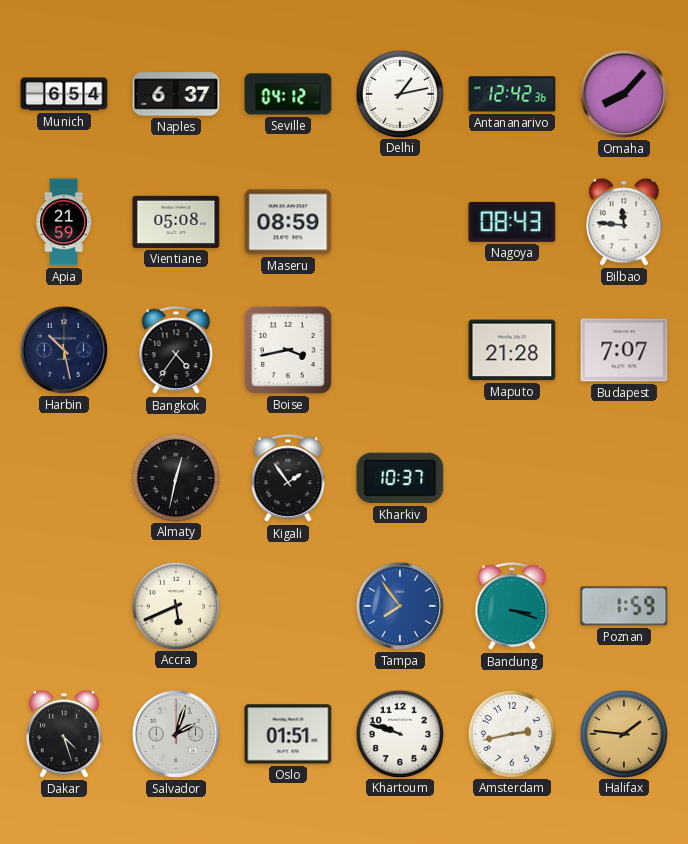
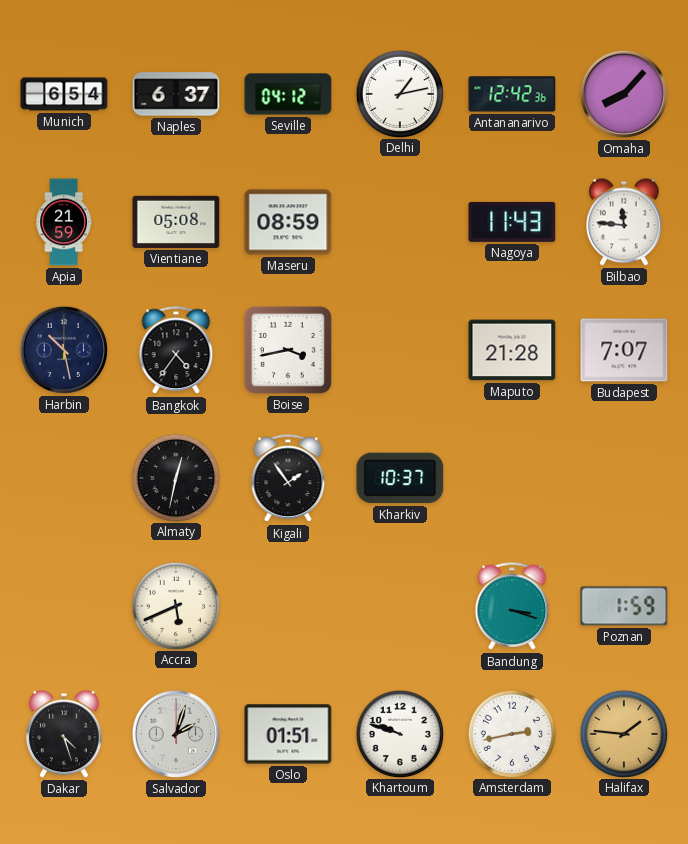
Nagoya: 08:43 -> 11:43
Tampa: 7:54 -> none
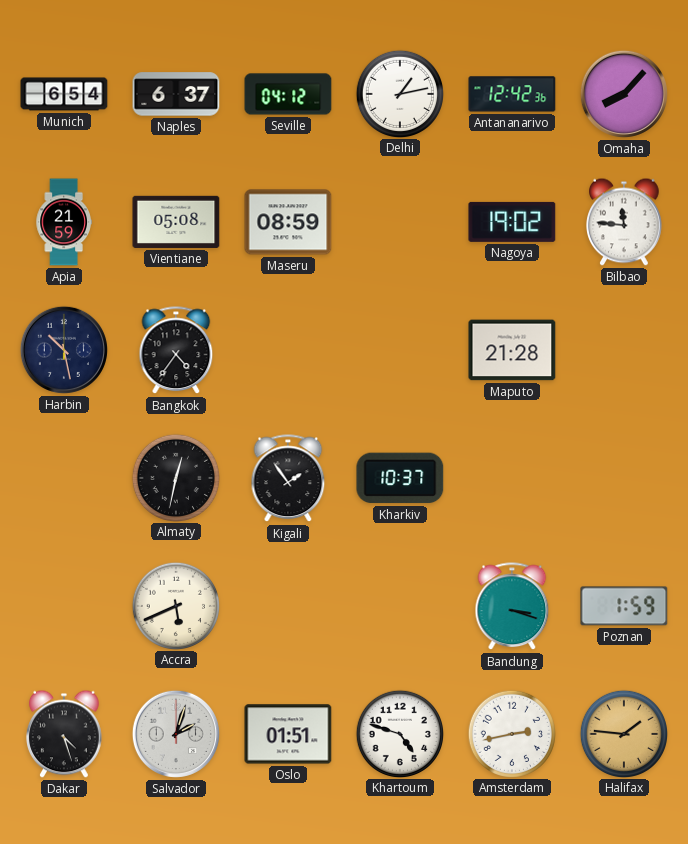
Nagoya: 11:43 -> 19:02
Boise: 3:43 -> none
Budapest: 7:07 -> none
Khartoum: 9:48 -> 4:48
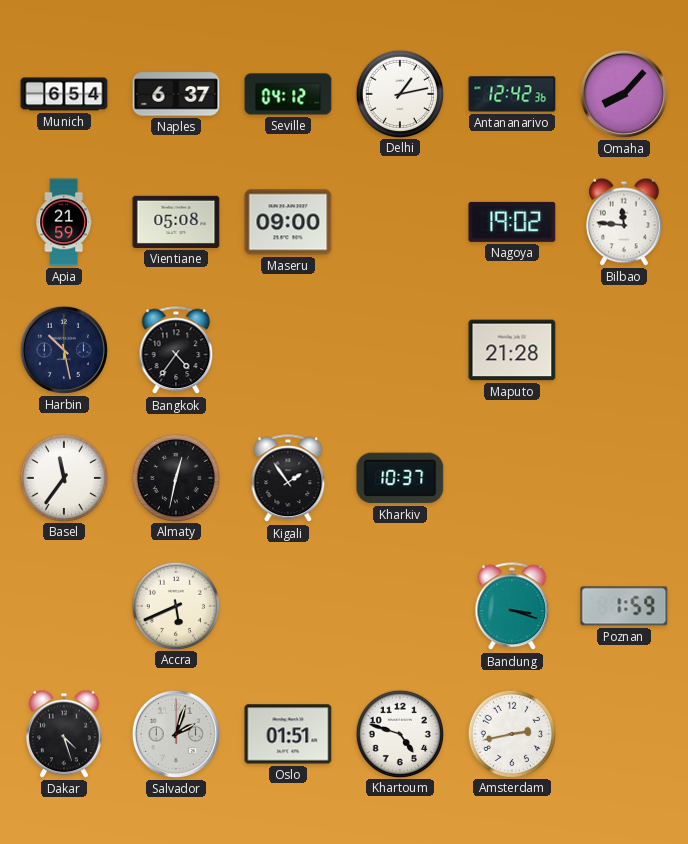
Maseru: 08:59 -> 09:00
Basel: none -> 11:36
Halifax: 1:46 -> none
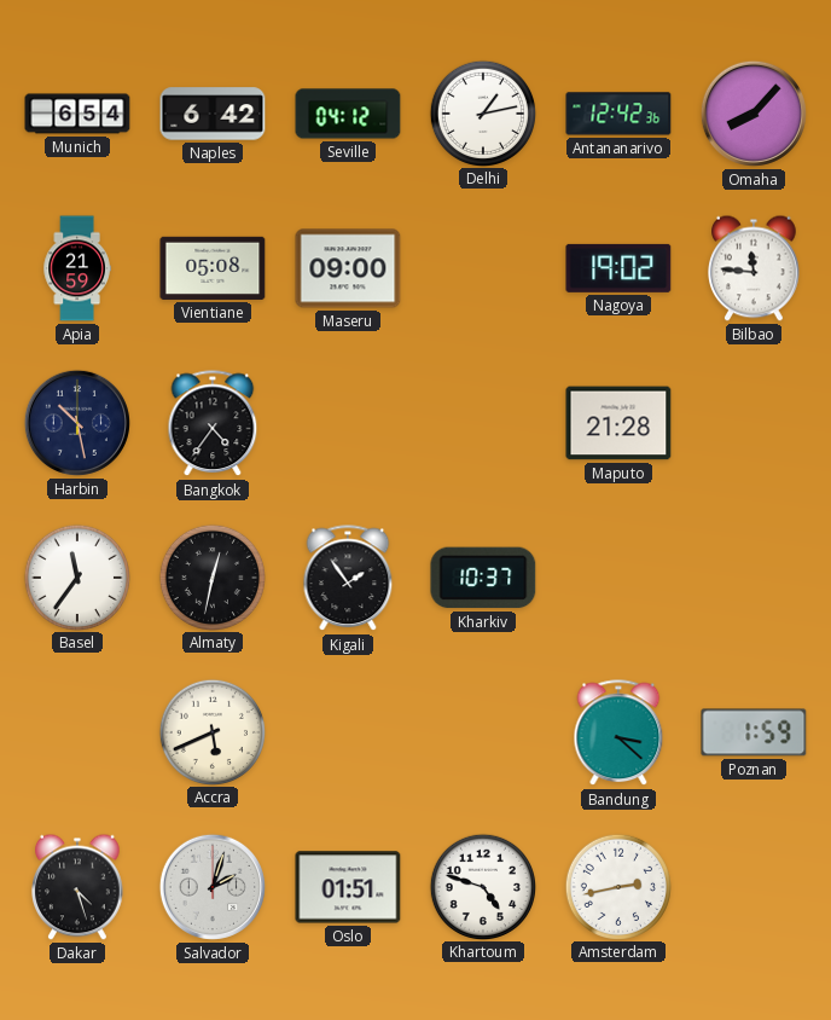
Naples: 6:37 -> 6:42
Bandung: 3:18 -> 3:22
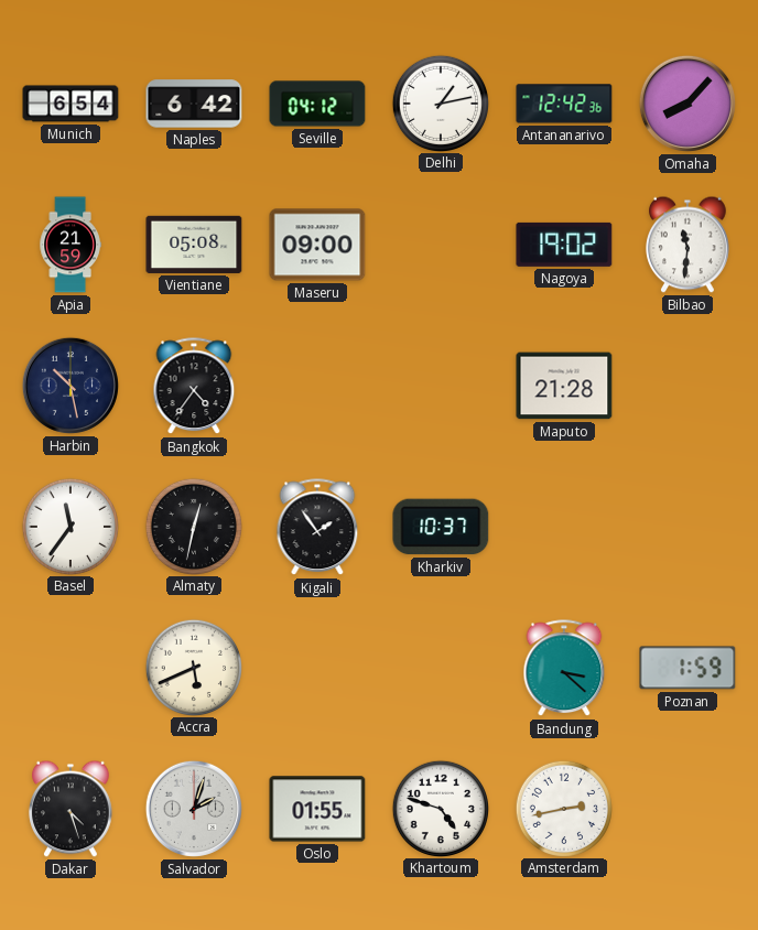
Bilbao: 11:46 -> 11:31
Oslo: 01:51 -> 01:55
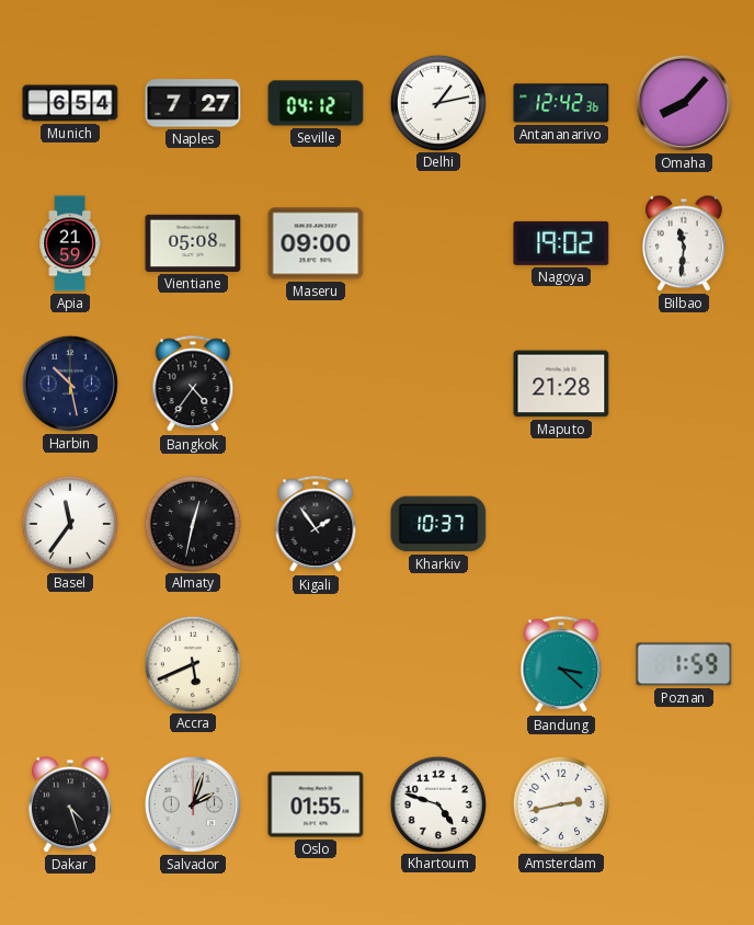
Naples: 6:42 -> 7:27
